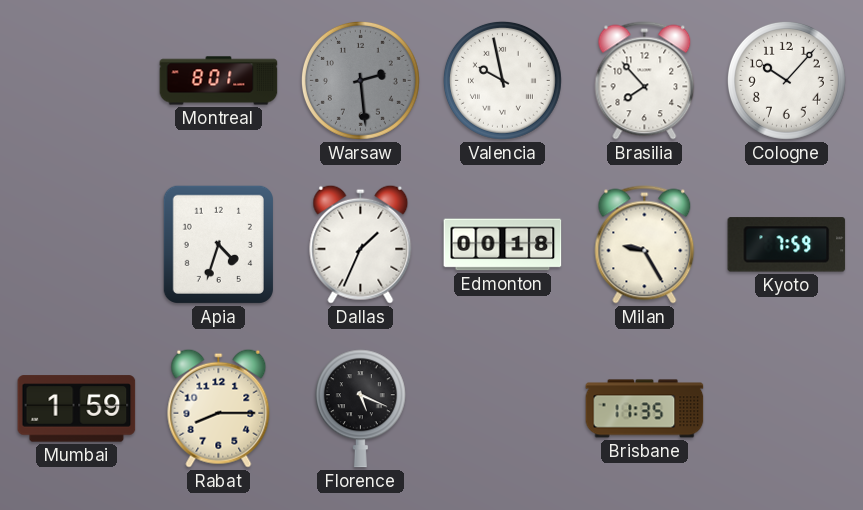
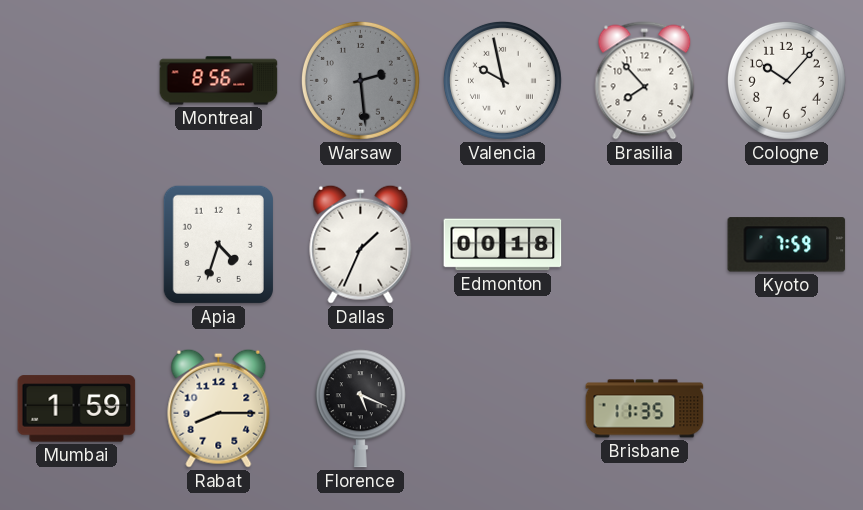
Montreal: 8:01 -> 8:56
Milan: 9:25 -> none
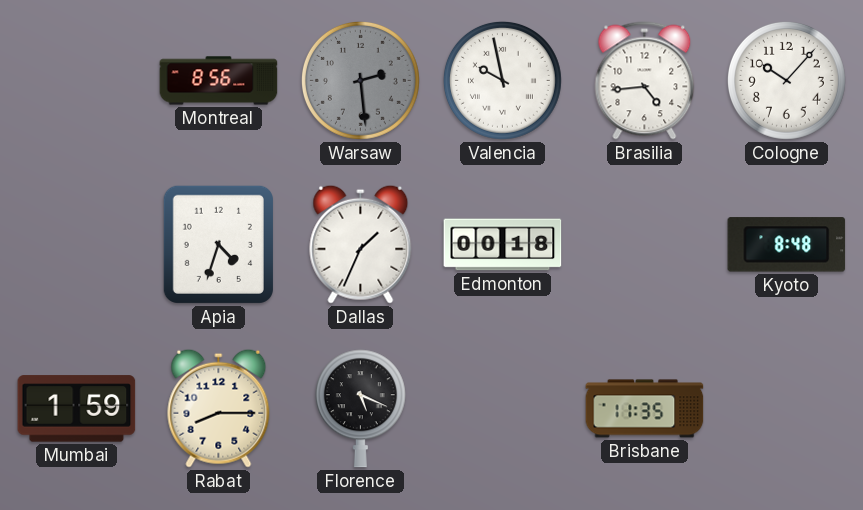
Brasilia: 7:53 -> 4:44
Kyoto: 7:59 -> 8:48
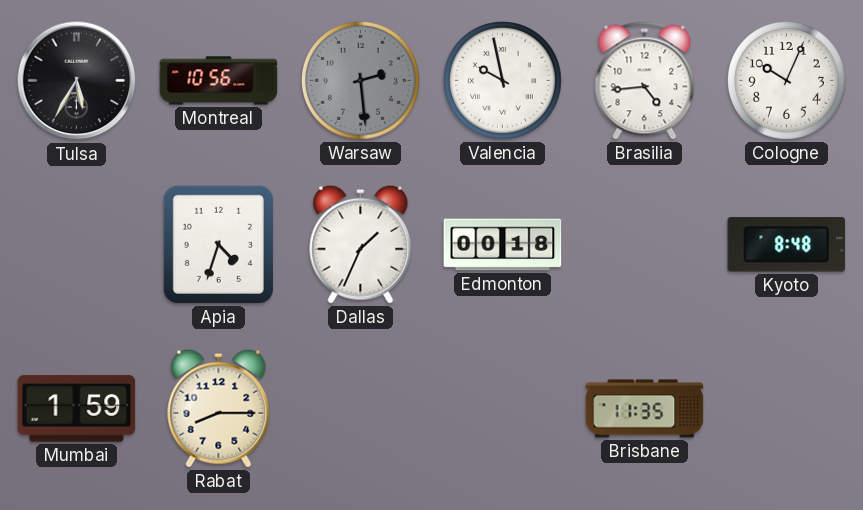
Tulsa: none -> 5:35
Montreal: 8:56 -> 10:56
Cologne: 10:07 -> 10:04
Florence: 5:19 -> none
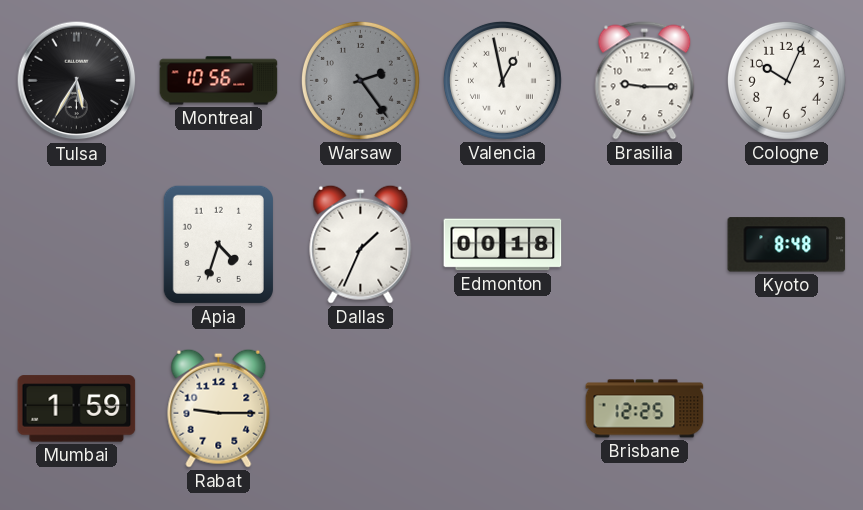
Warsaw: 2:29 -> 2:24
Valencia: 9:58 -> 12:58
Brasilia: 4:44 -> 9:15
Rabat: 8:15 -> 9:15
Brisbane: 11:35 -> 12:25
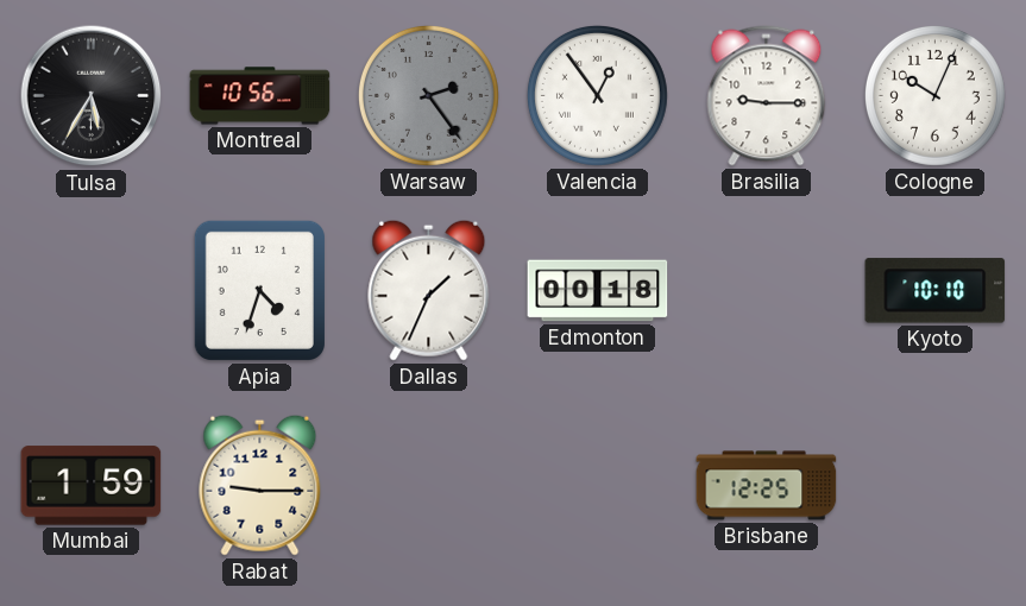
Valencia: 12:58 -> 12:54
Kyoto: 8:48 -> 10:10
